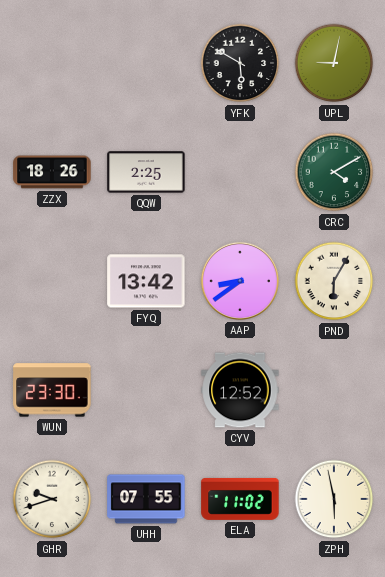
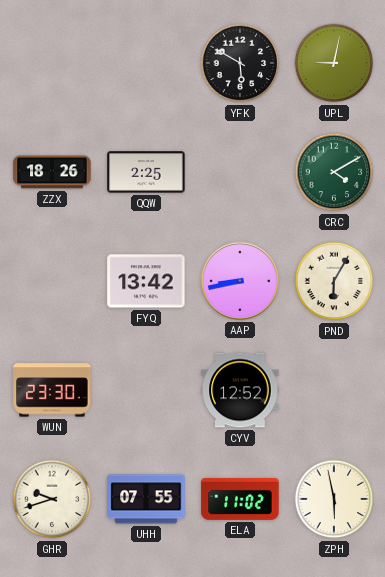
AAP: 8:39 -> 8:43
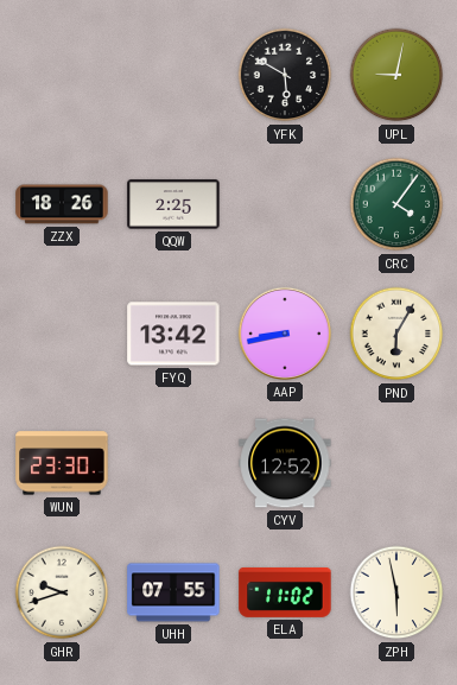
CRC: 4:10 -> 4:06
